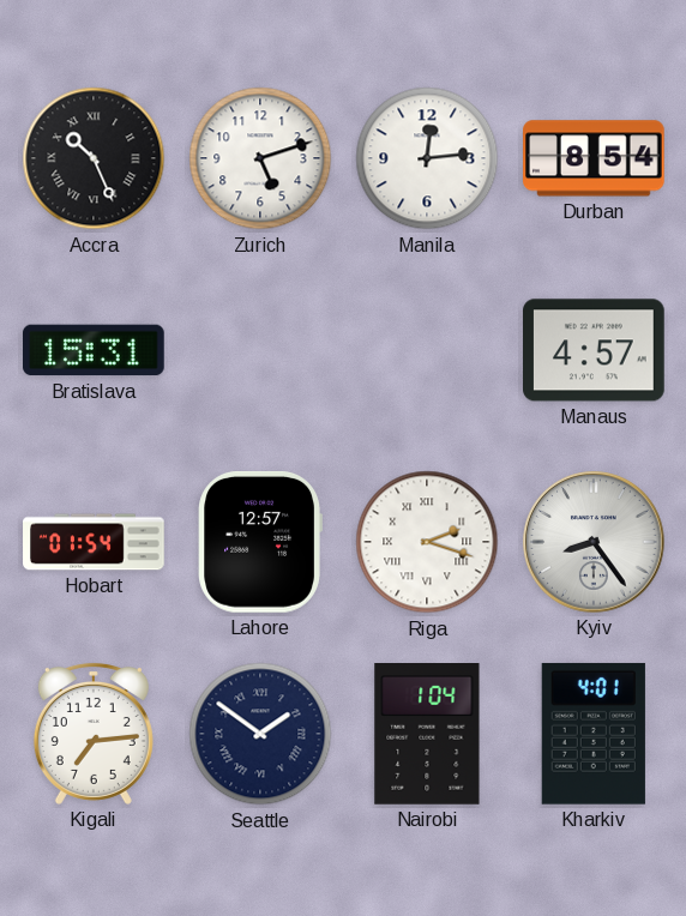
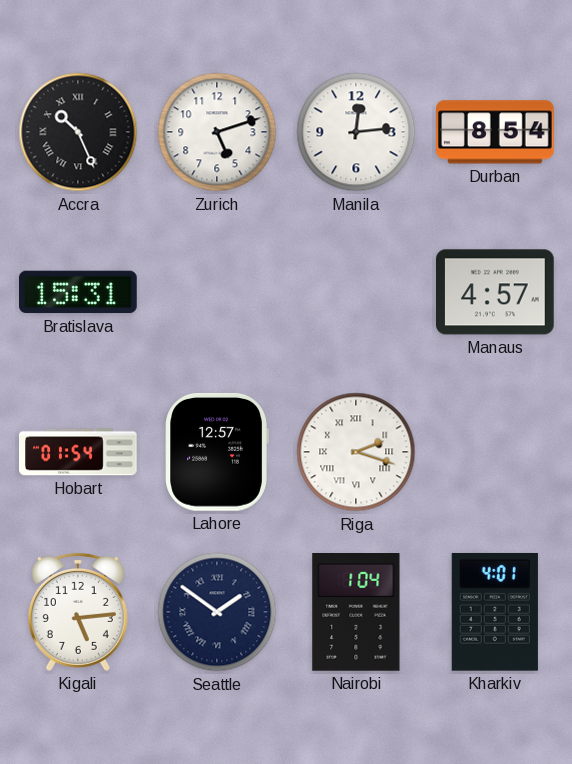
Kyiv: 8:24 -> none
Kigali: 7:14 -> 5:14
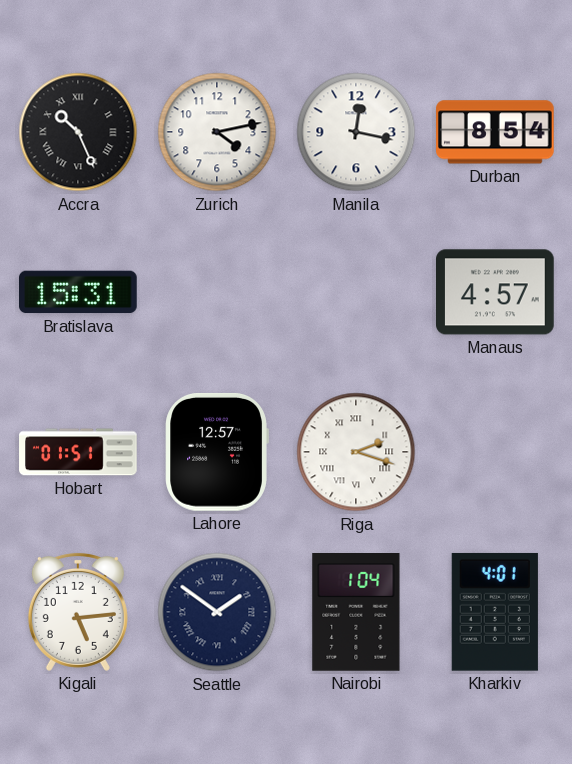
Zurich: 5:12 -> 4:13
Manila: 12:14 -> 12:17
Hobart: 01:54 -> 01:51
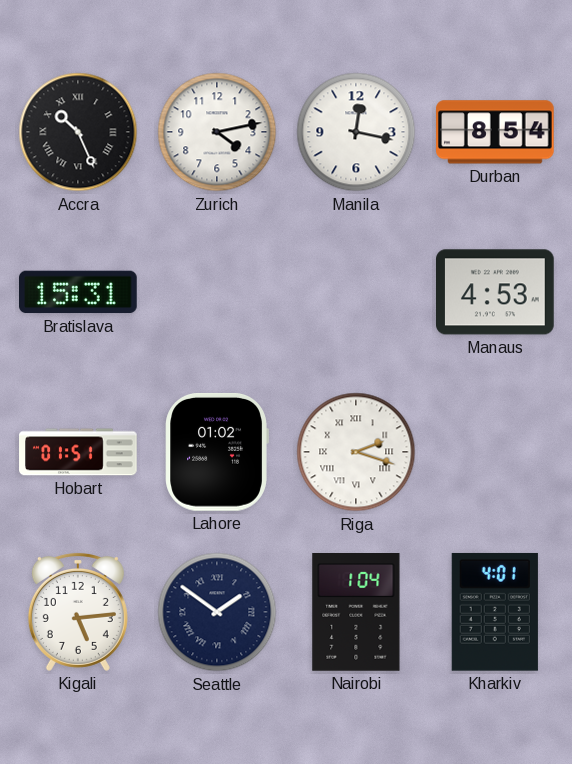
Manaus: 4:57 -> 4:53
Lahore: 12:57 -> 01:02
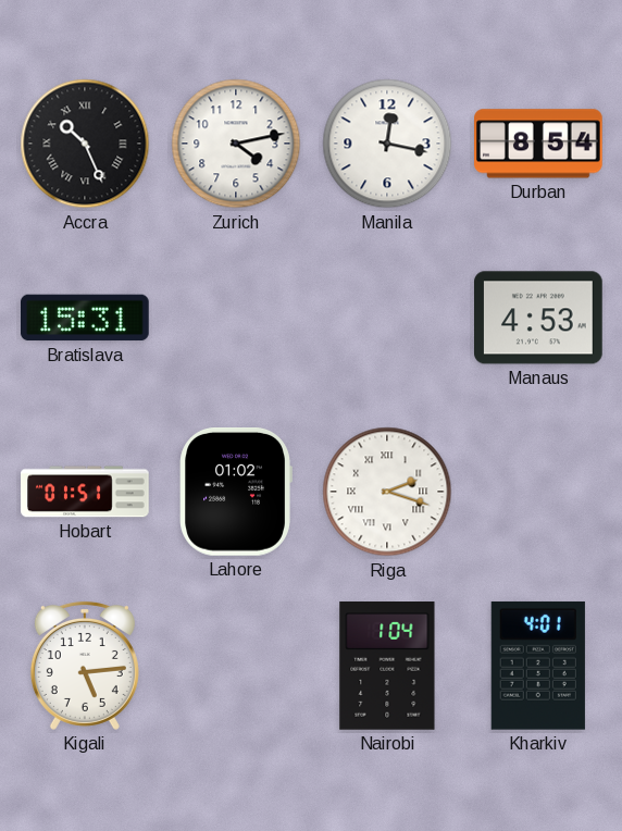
Seattle: 1:51 -> none
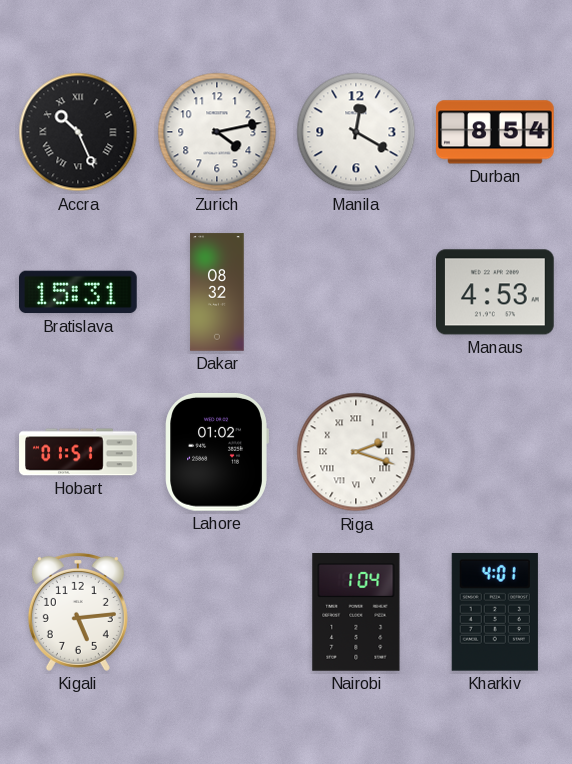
Manila: 12:17 -> 12:20
Dakar: none -> 08:32
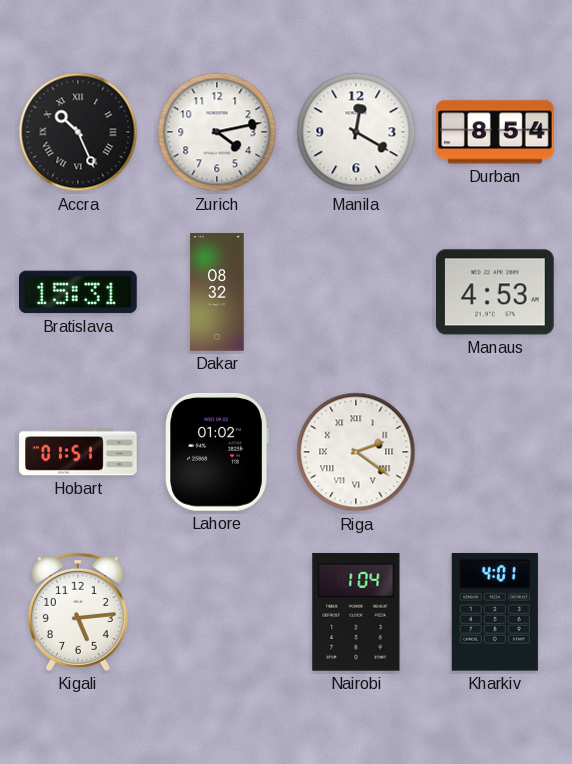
Riga: 2:18 -> 2:21
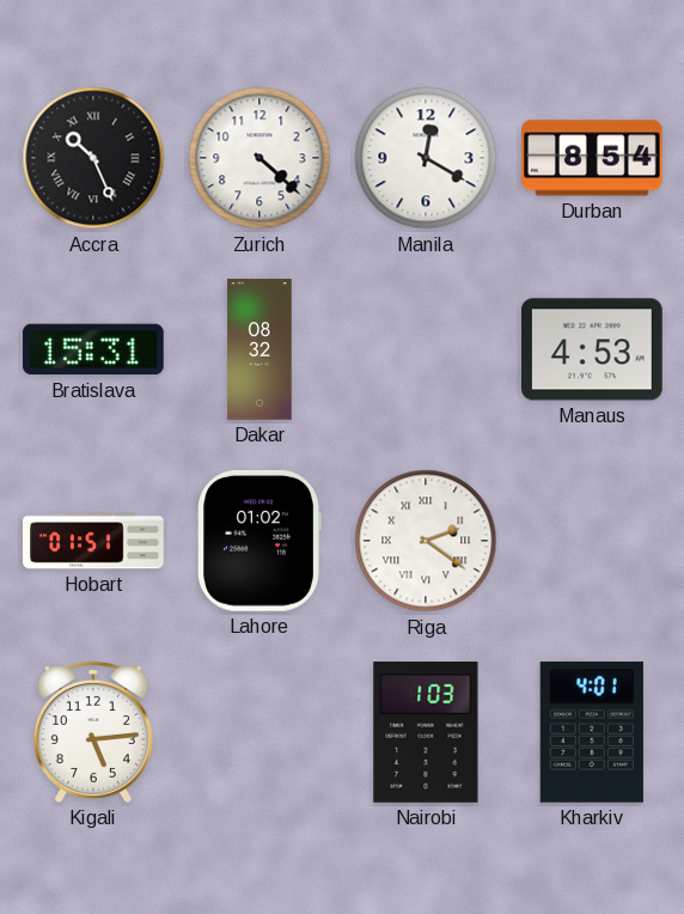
Zurich: 4:13 -> 4:22
Nairobi: 1:04 -> 1:03
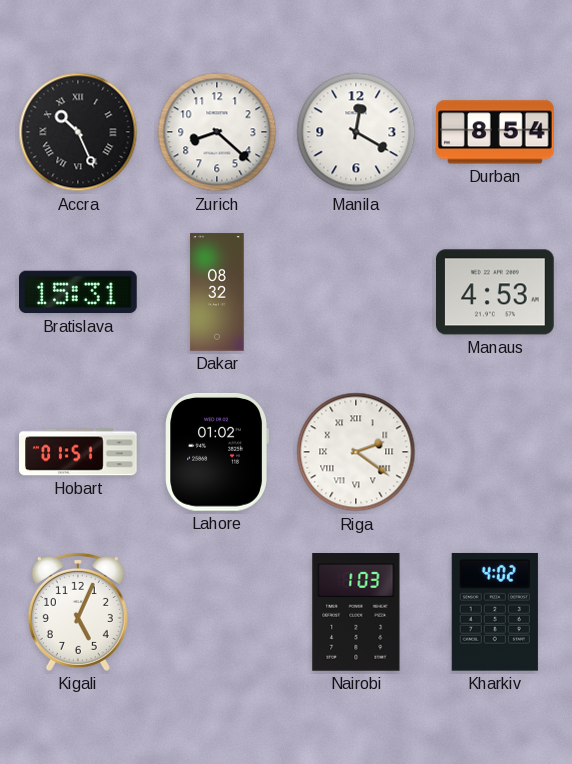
Zurich: 4:22 -> 8:22
Kigali: 5:14 -> 5:04
Kharkiv: 4:01 -> 4:02
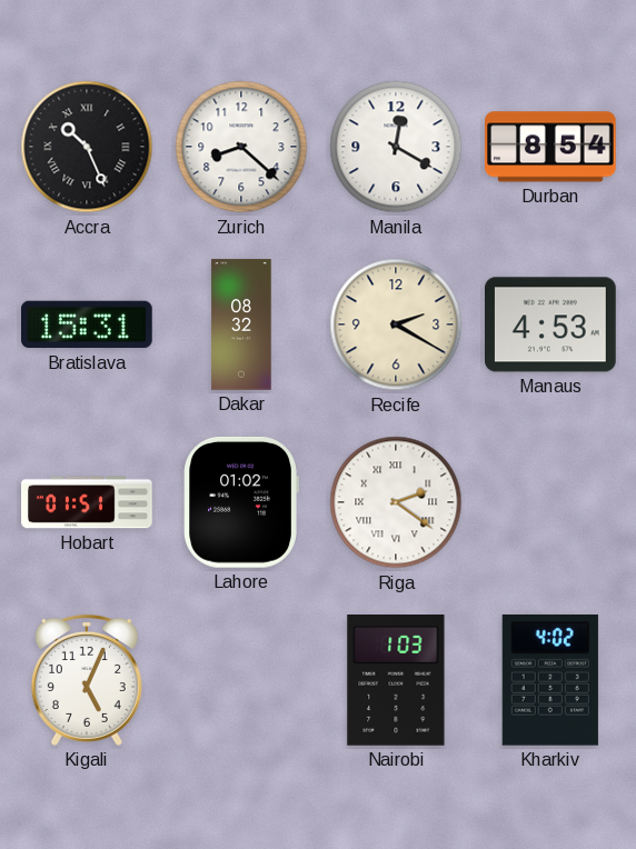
Recife: none -> 2:20
